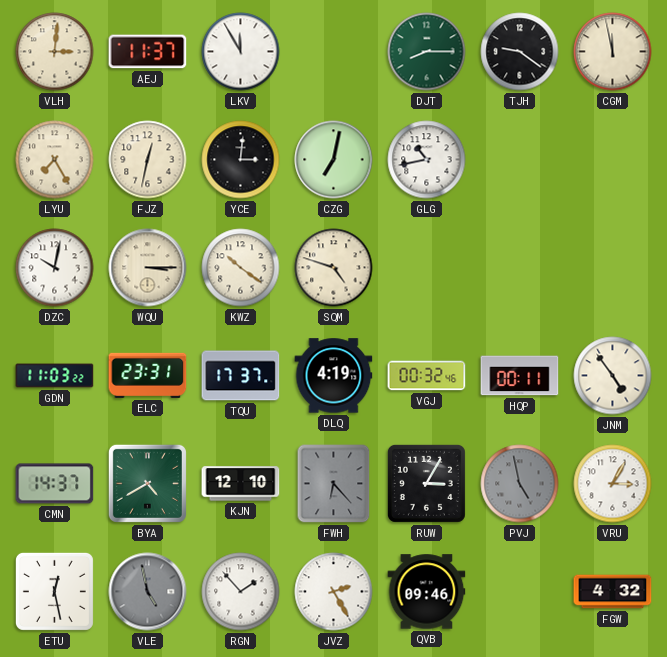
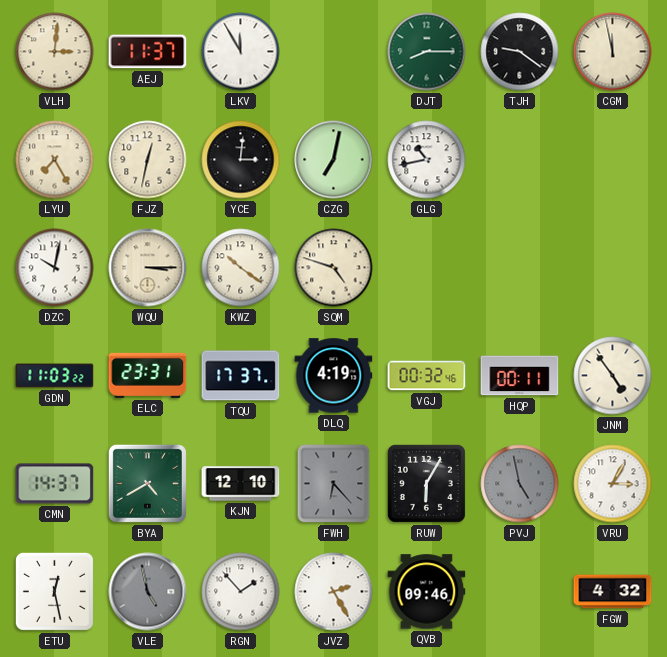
RUW: 3:05 -> 6:05
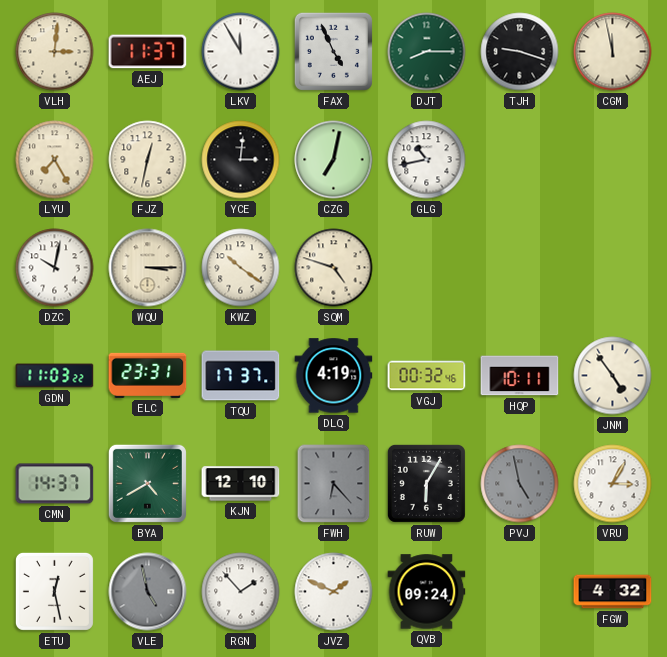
FAX: none -> 4:56
TJH: 9:21 -> 9:18
HQP: 00:11 -> 10:11
JVZ: 2:25 -> 1:49
QVB: 09:46 -> 09:24
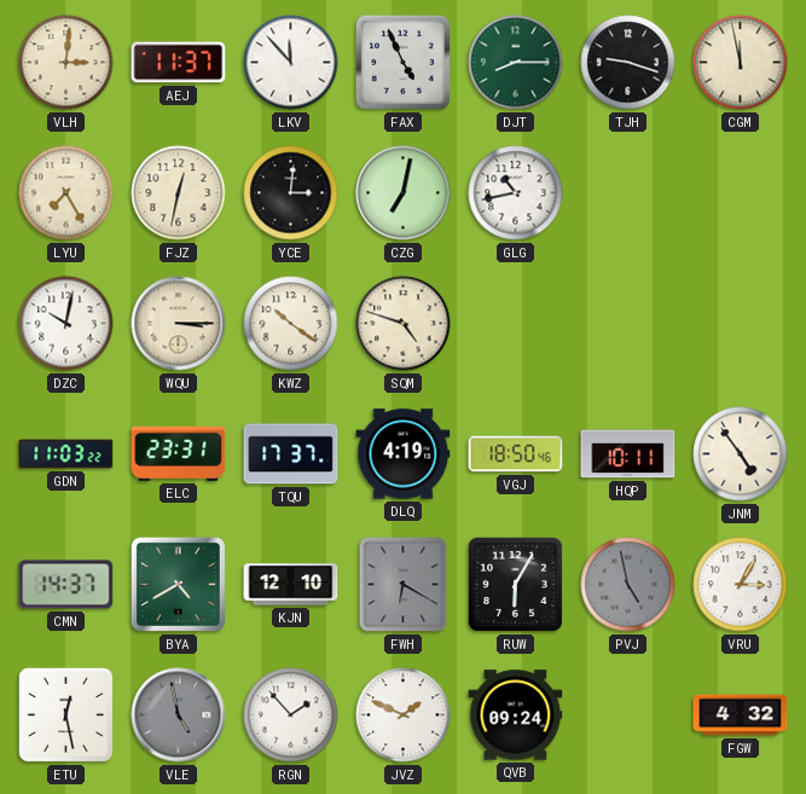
LKV: 11:55 -> 11:53
VGJ: 00:32 -> 18:50
FWH: 6:23 -> 6:20
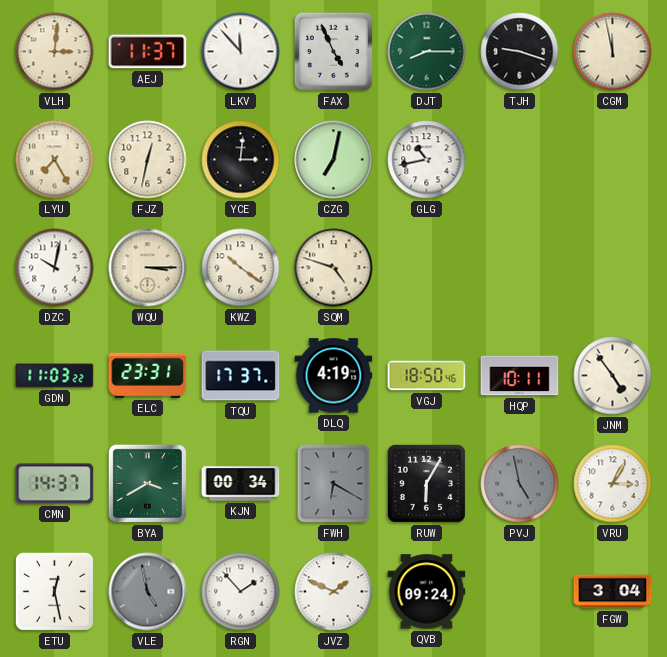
BYA: 4:40 -> 3:40
KJN: 12:10 -> 00:34
FGW: 4:32 -> 3:04
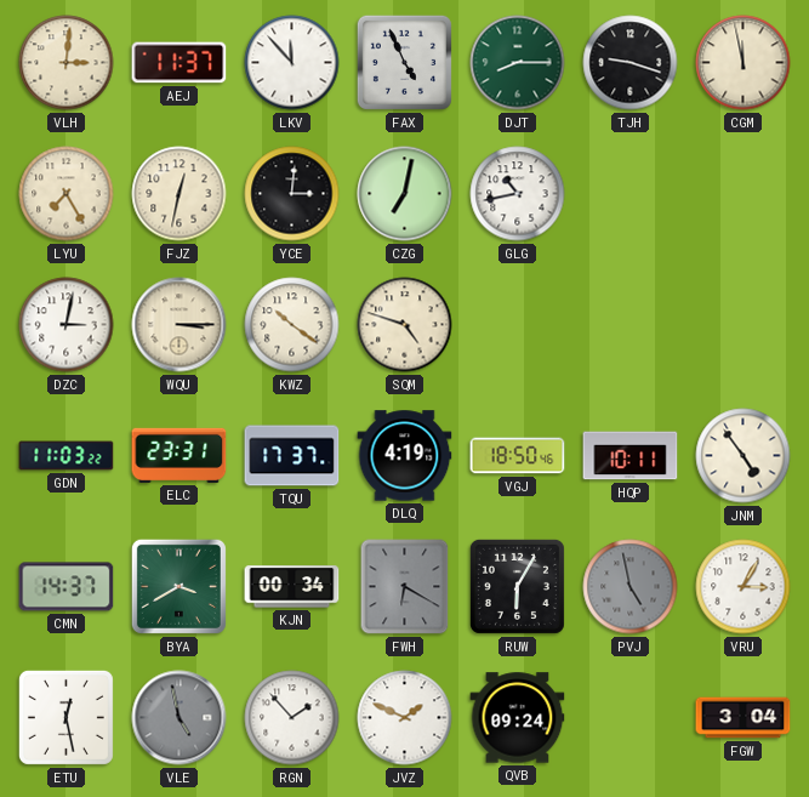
DZC: 10:02 -> 3:02
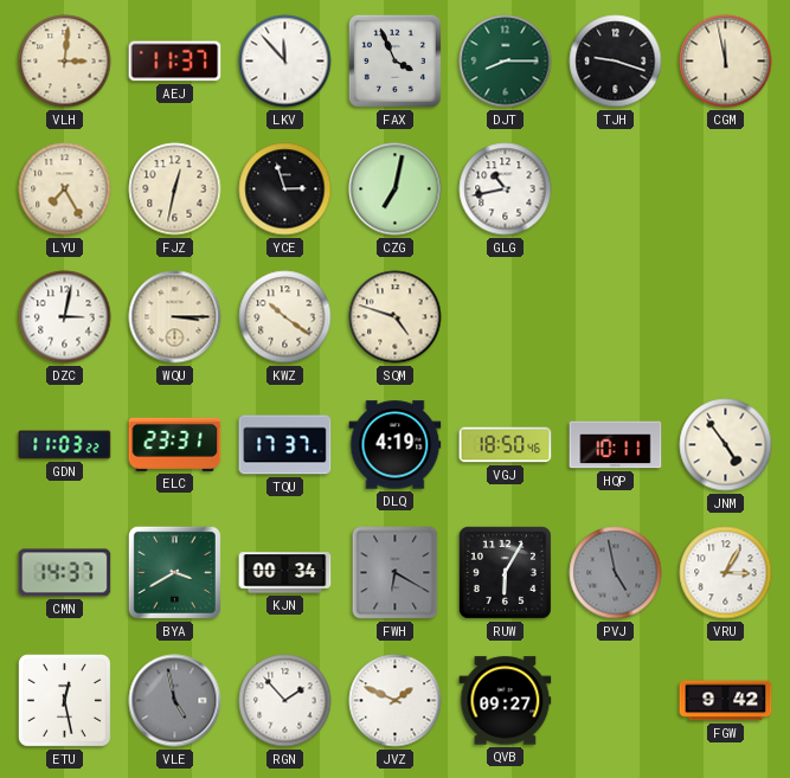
FAX: 4:56 -> 3:56
YCE: 3:01 -> 2:57
QVB: 09:24 -> 09:27
FGW: 3:04 -> 9:42
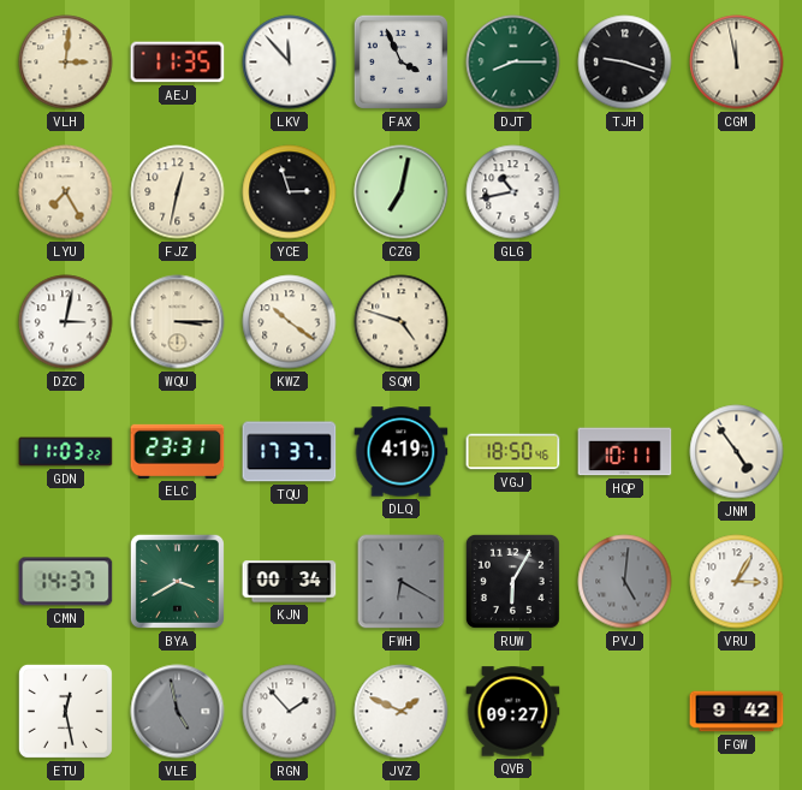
AEJ: 11:37 -> 11:35
PVJ: 4:58 -> 5:01
